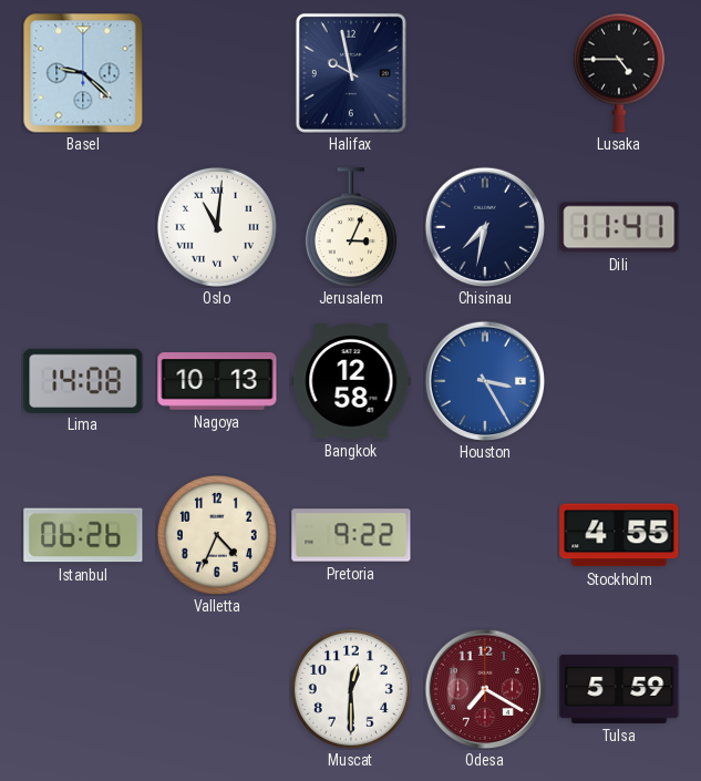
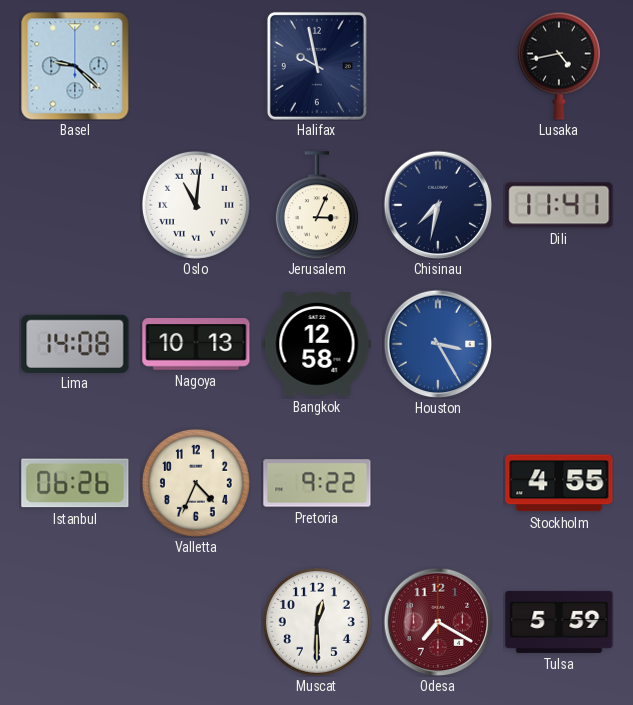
Lusaka: 4:45 -> 4:43
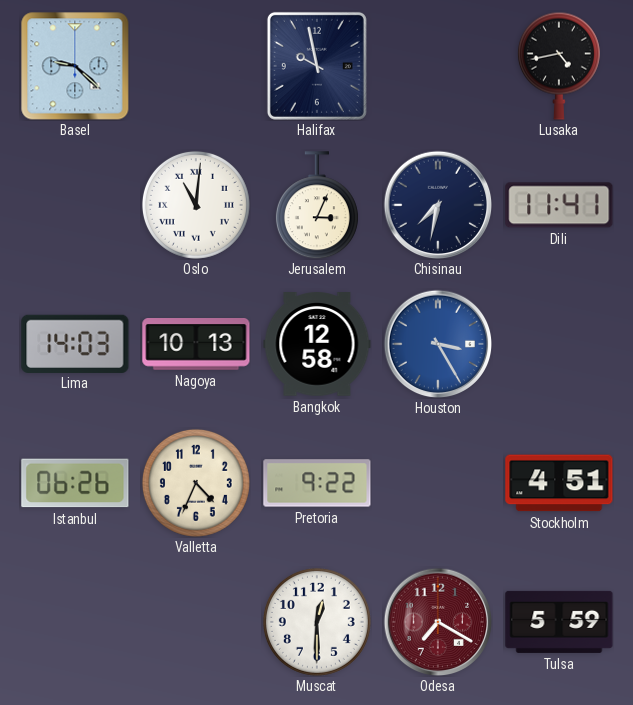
Lima: 14:08 -> 14:03
Stockholm: 4:55 -> 4:51
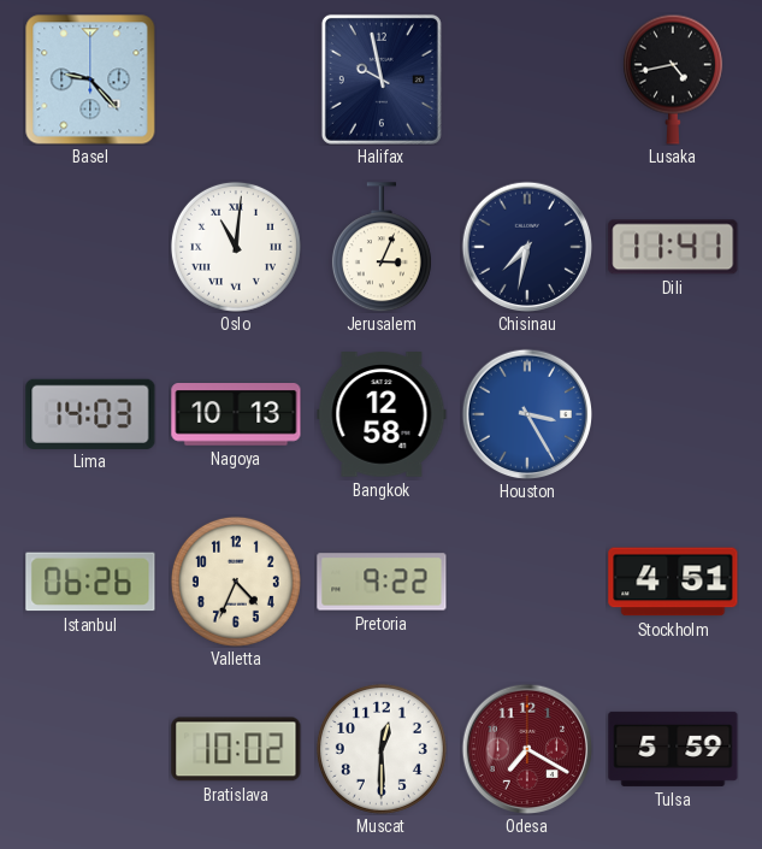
Basel: 9:22 -> 9:23
Bratislava: none -> 10:02
